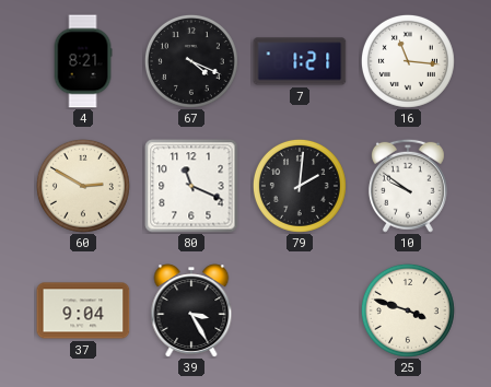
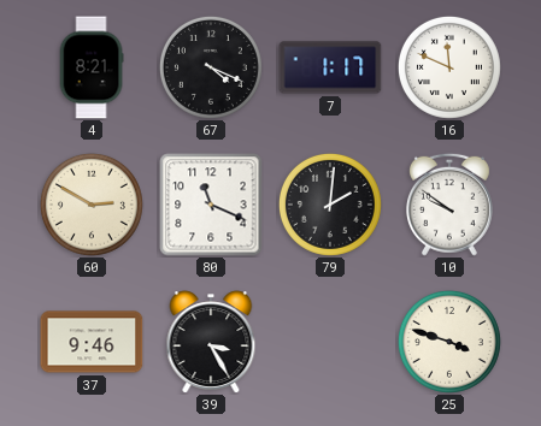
7: 1:21 -> 1:17
16: 11:16 -> 11:49
37: 9:04 -> 9:46
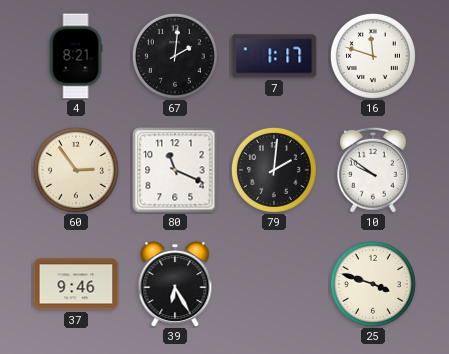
67: 4:19 -> 2:01
16: 11:49 -> 11:48
60: 2:50 -> 2:54
39: 3:25 -> 6:25
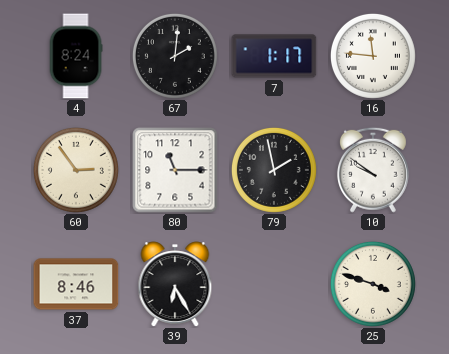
4: 8:21 -> 8:24
16: 11:48 -> 11:46
80: 11:19 -> 11:15
79: 2:01 -> 1:58
37: 9:46 -> 8:46
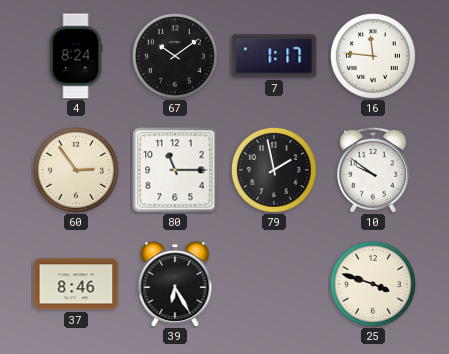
67: 2:01 -> 10:09
